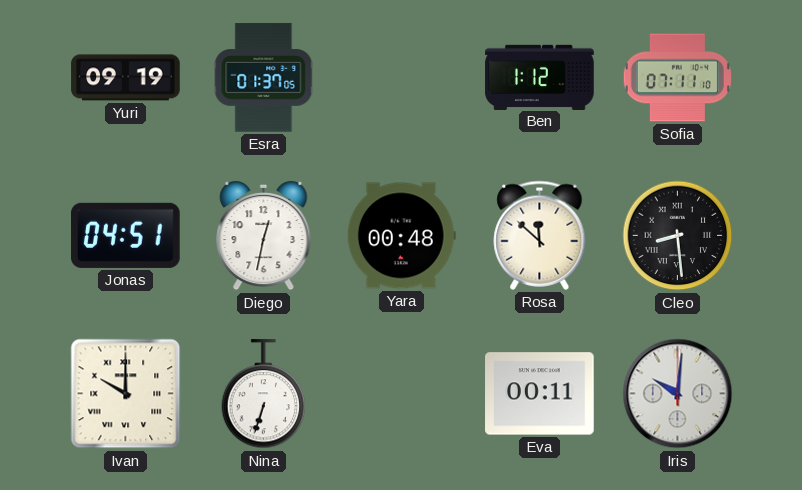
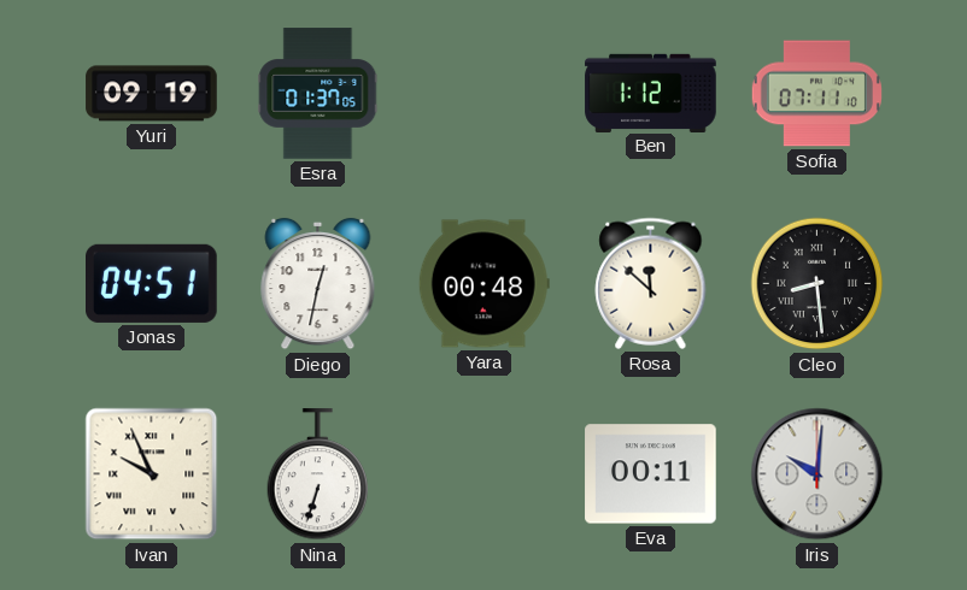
Ivan: 10:00 -> 9:56
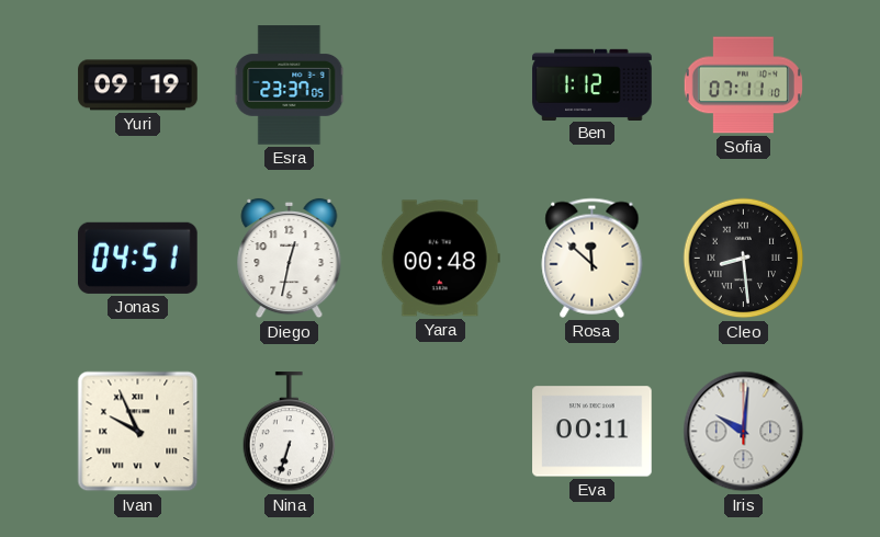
Esra: 01:37 -> 23:37
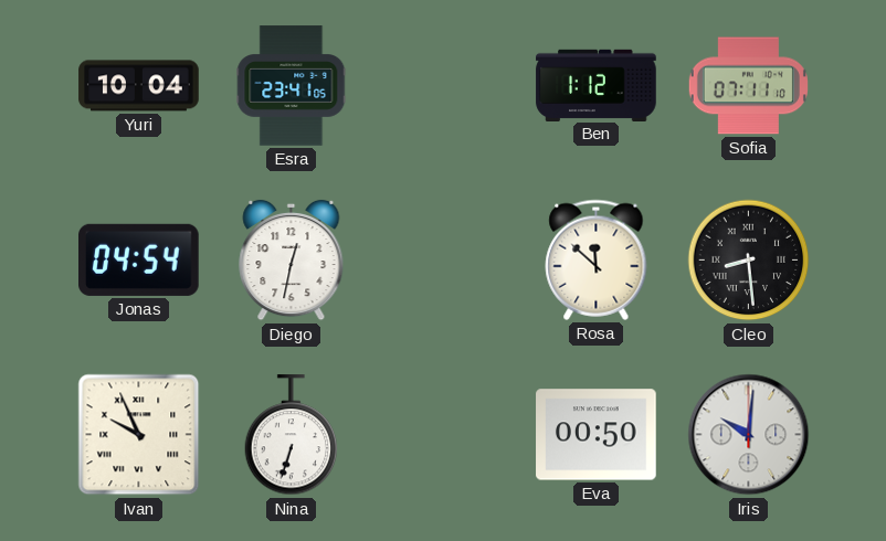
Yuri: 09:19 -> 10:04
Esra: 23:37 -> 23:41
Jonas: 04:51 -> 04:54
Yara: 00:48 -> none
Eva: 00:11 -> 00:50
